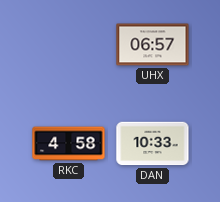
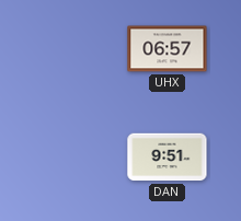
RKC: 4:58 -> none
DAN: 10:33 -> 9:51
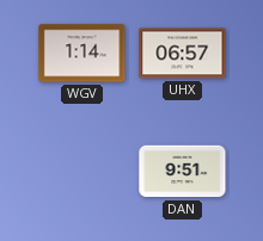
WGV: none -> 1:14
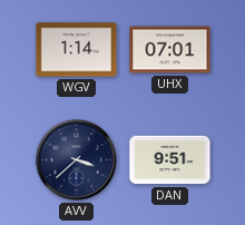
UHX: 06:57 -> 07:01
AVV: none -> 3:38
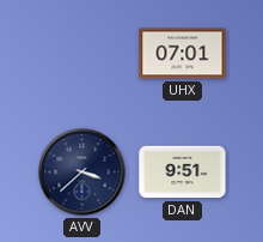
WGV: 1:14 -> none
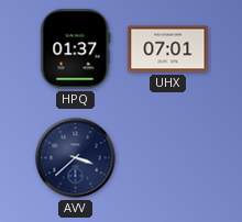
HPQ: none -> 01:37
DAN: 9:51 -> none
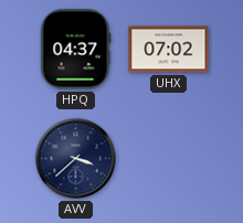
HPQ: 01:37 -> 04:37
UHX: 07:01 -> 07:02
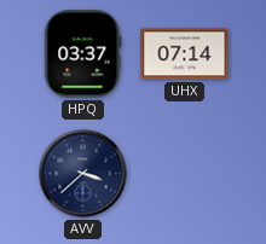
HPQ: 04:37 -> 03:37
UHX: 07:02 -> 07:14
